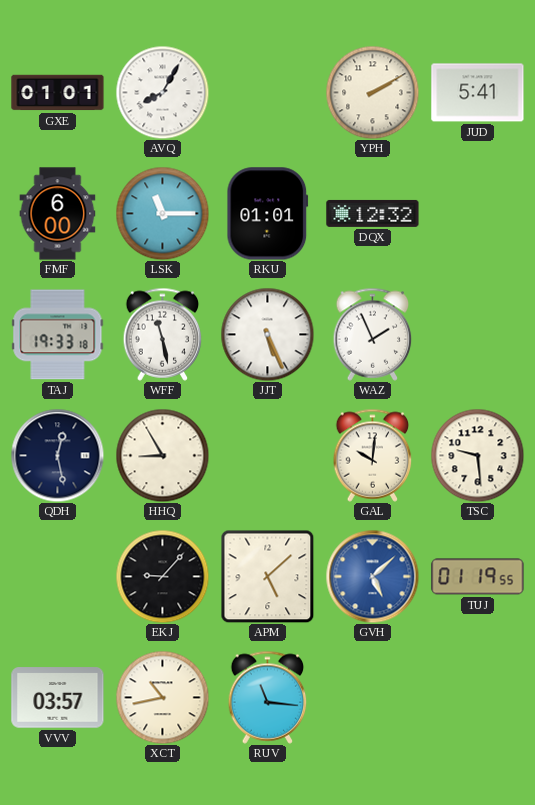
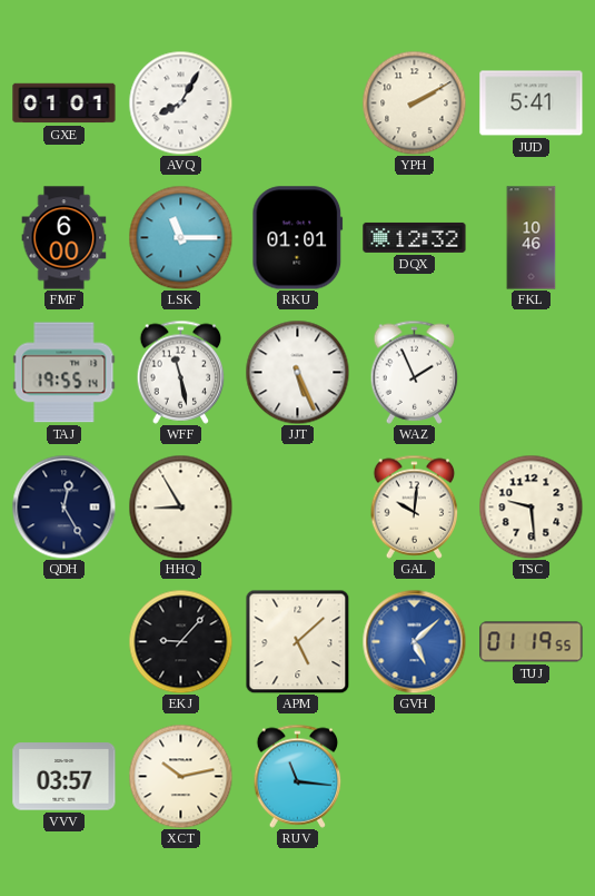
FKL: none -> 10:46
TAJ: 19:33 -> 19:55
QDH: 12:28 -> 12:25
XCT: 10:43 -> 10:13
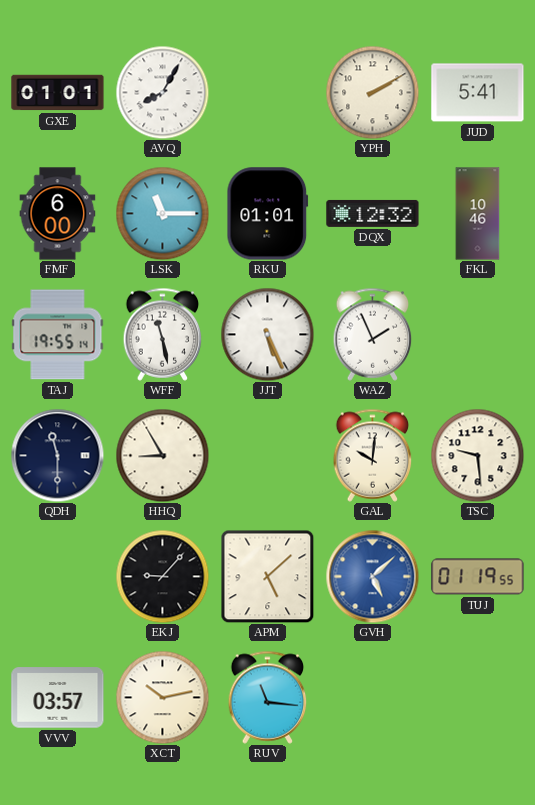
QDH: 12:25 -> 11:30
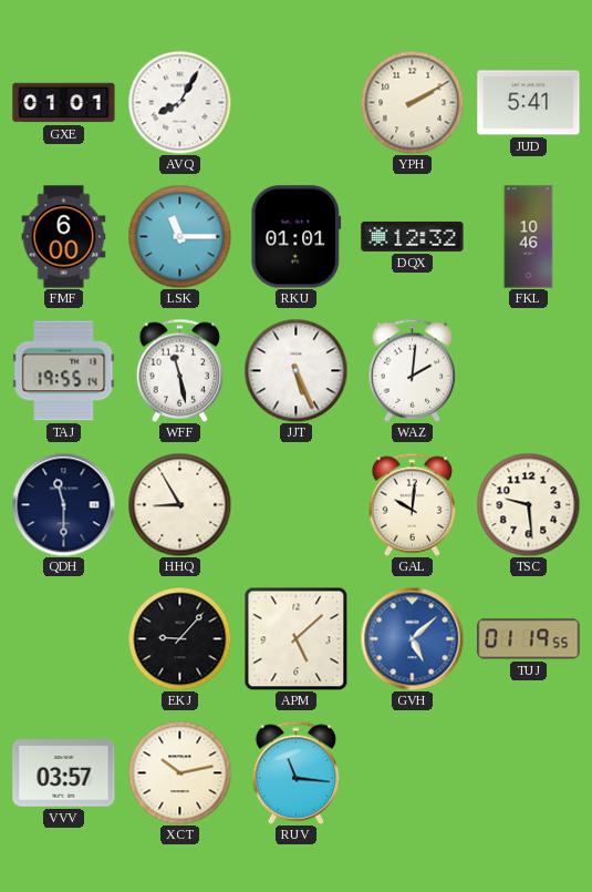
WAZ: 1:56 -> 2:01
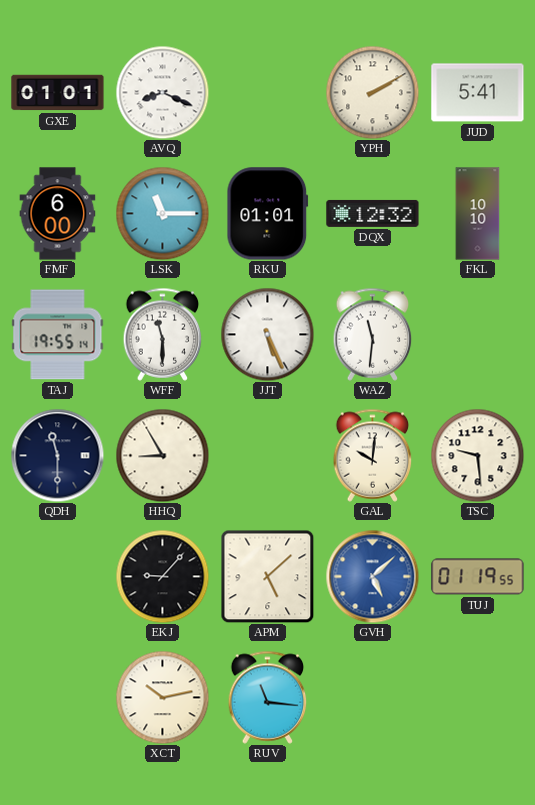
AVQ: 8:05 -> 8:19
FKL: 10:46 -> 10:10
WFF: 11:28 -> 11:30
WAZ: 2:01 -> 11:31
VVV: 03:57 -> none
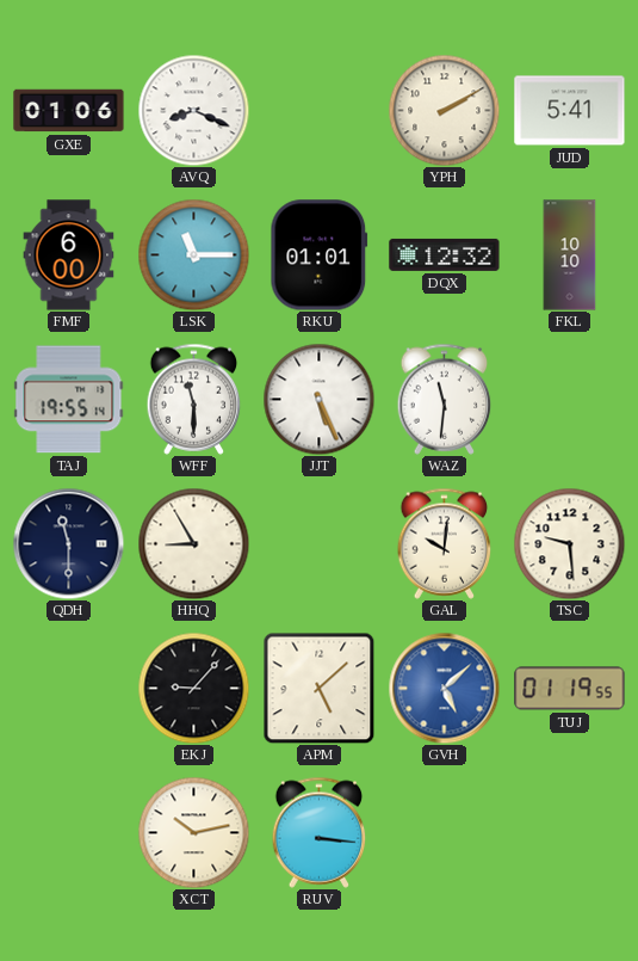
GXE: 01:01 -> 01:06
RUV: 11:16 -> 3:16
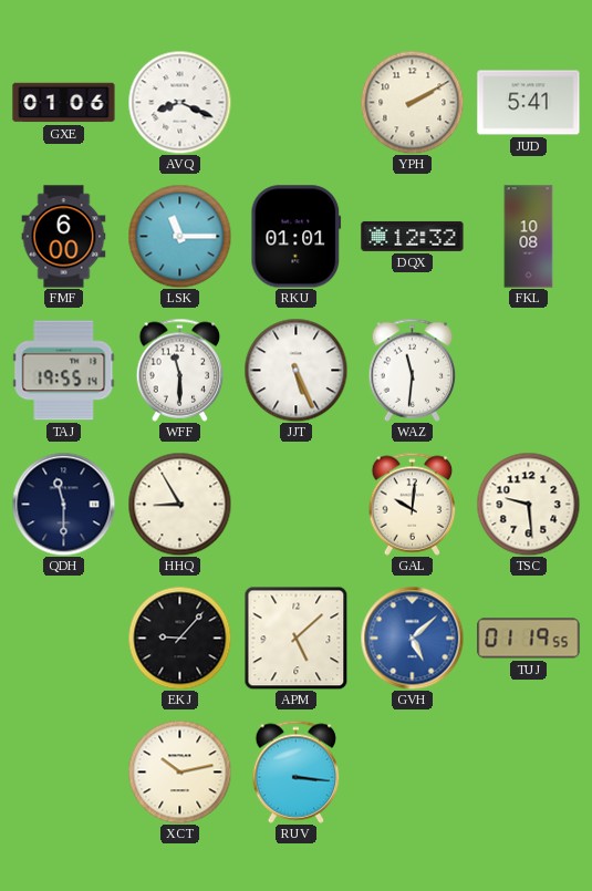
FKL: 10:10 -> 10:08
